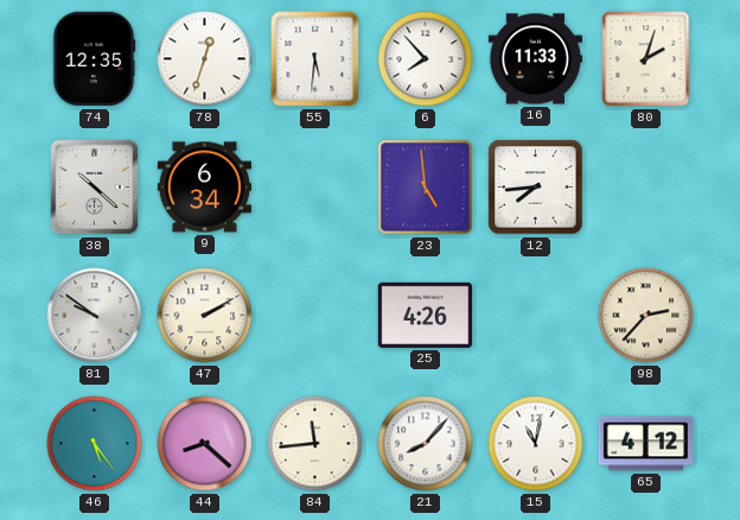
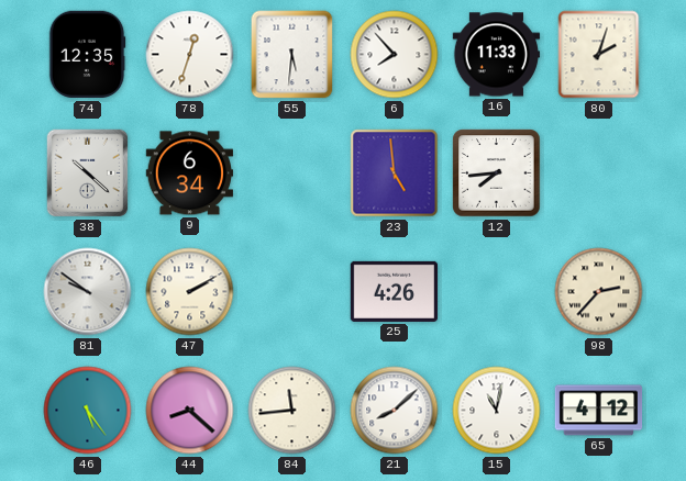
21: 8:07 -> 8:08
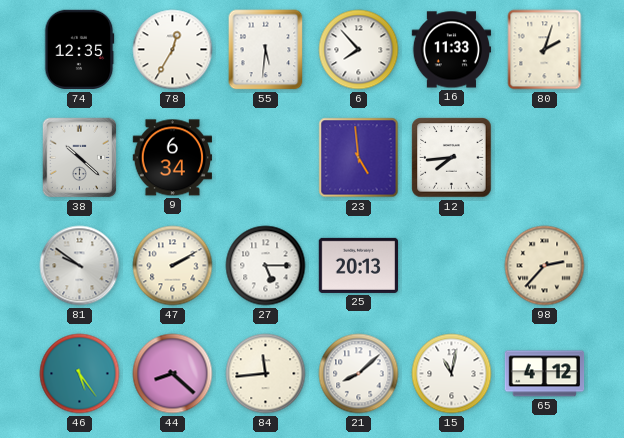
78: 12:33 -> 12:35
27: none -> 5:15
25: 4:26 -> 20:13
